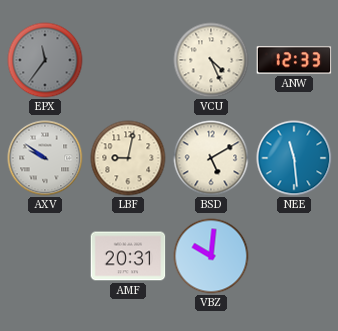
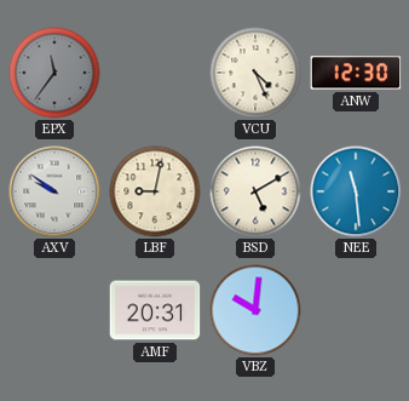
ANW: 12:33 -> 12:30
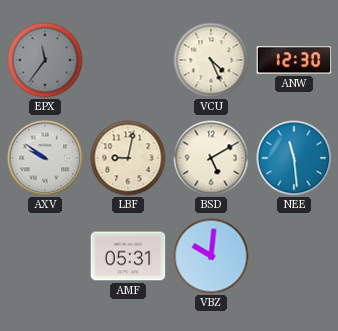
AMF: 20:31 -> 05:31
